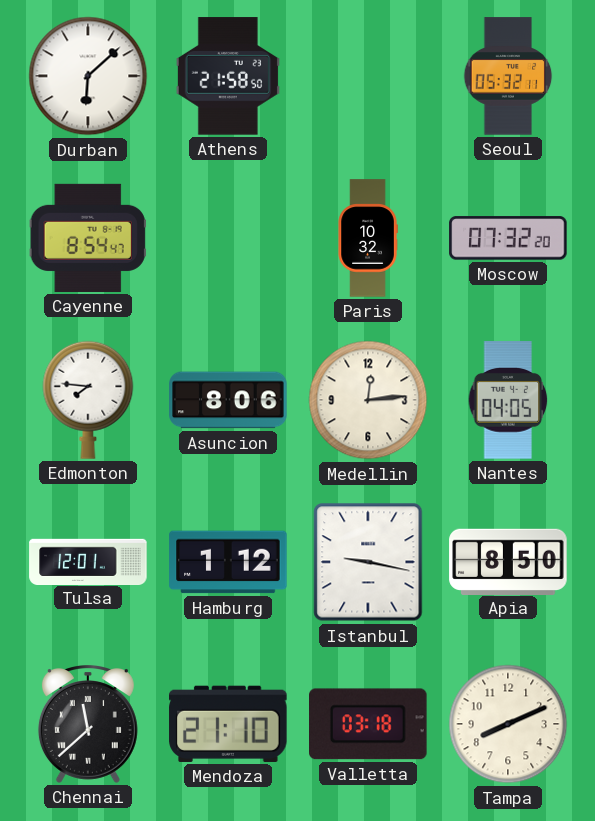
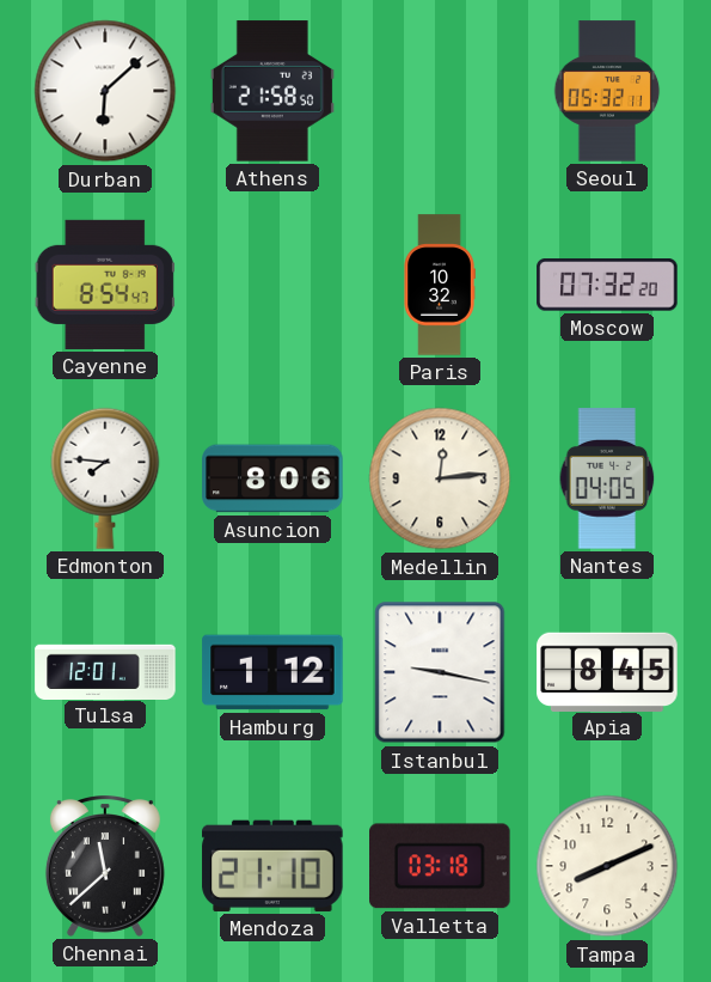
Apia: 8:50 -> 8:45
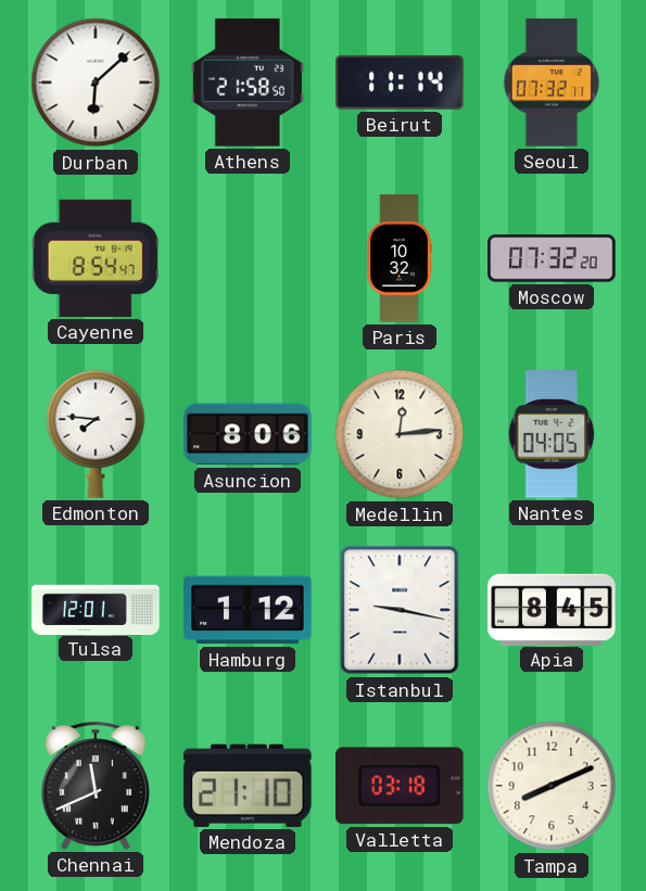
Beirut: none -> 11:14
Seoul: 05:32 -> 07:32
Chennai: 11:38 -> 11:41
